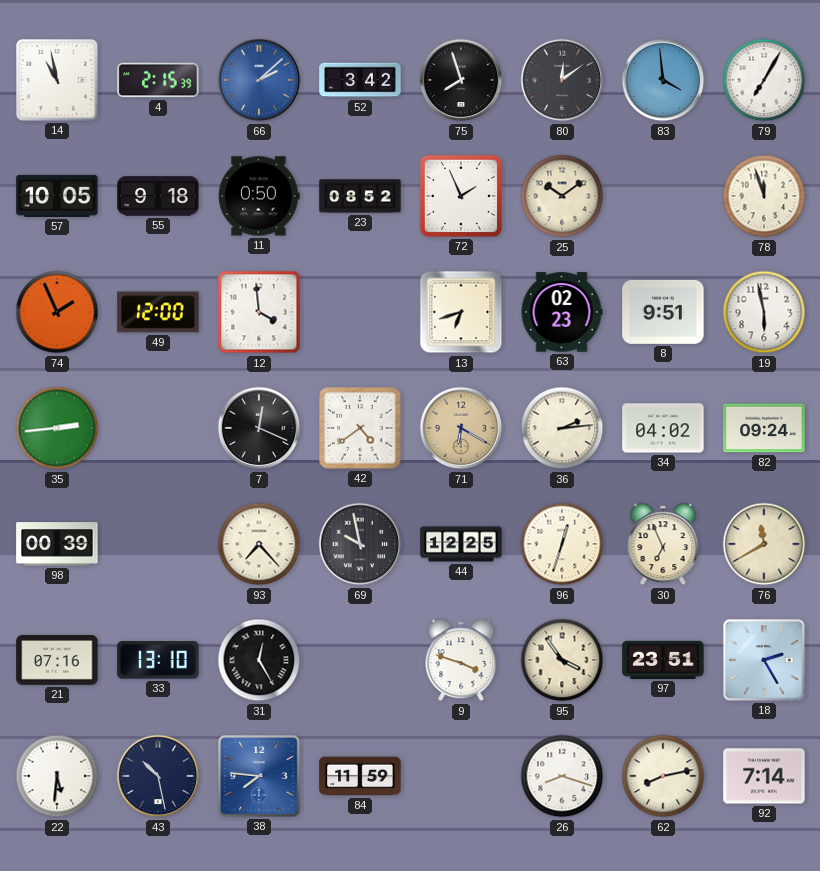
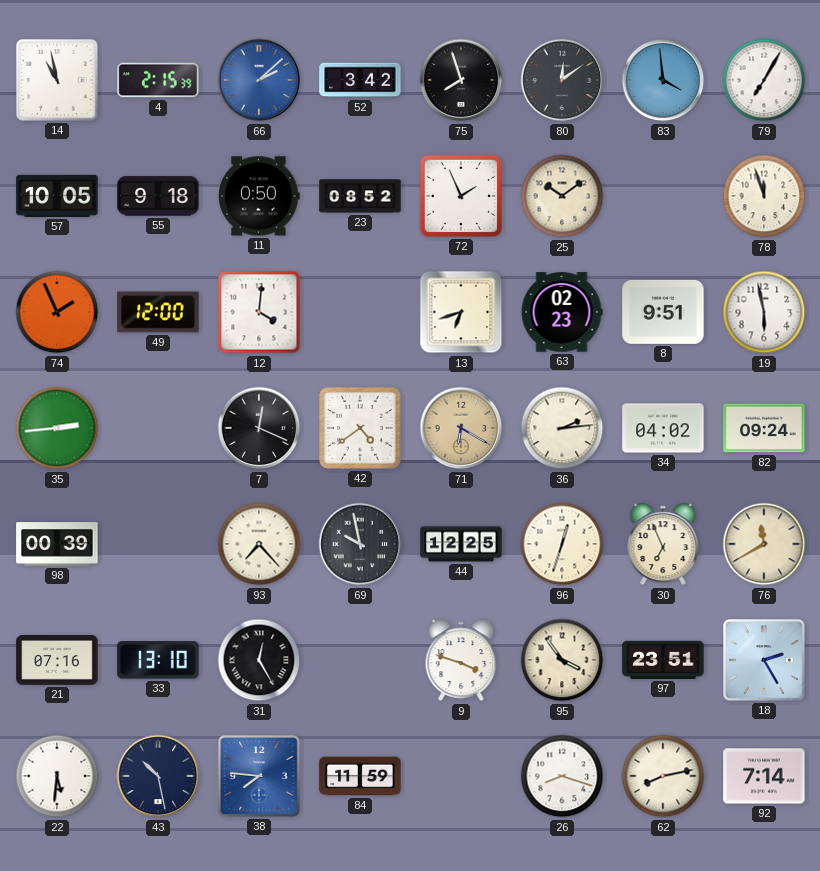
12: 3:59 -> 4:01
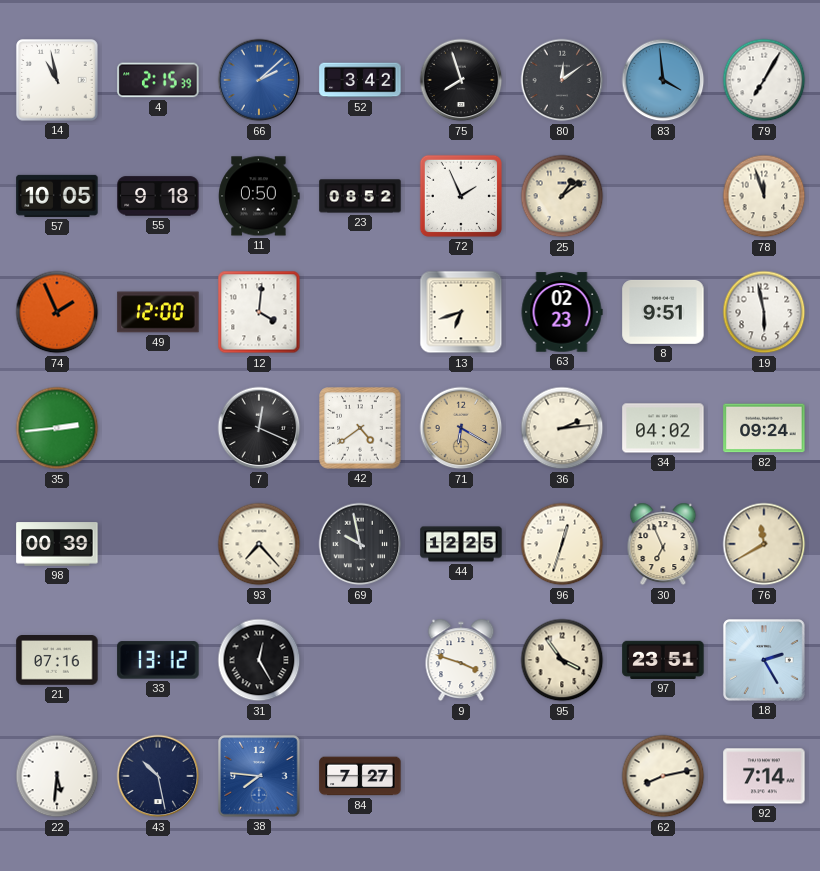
25: 10:09 -> 1:09
33: 13:10 -> 13:12
84: 11:59 -> 7:27
26: 8:18 -> none
